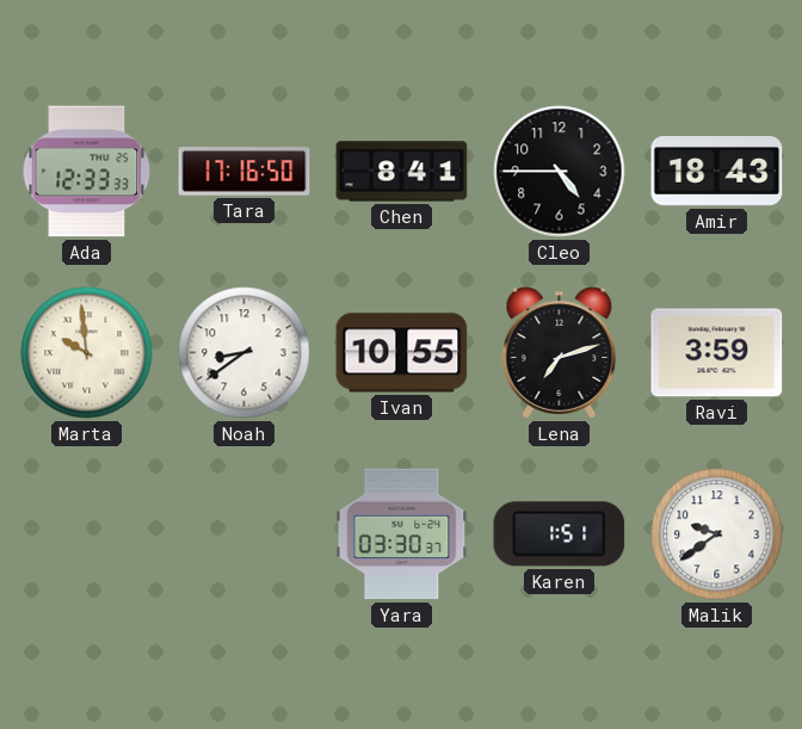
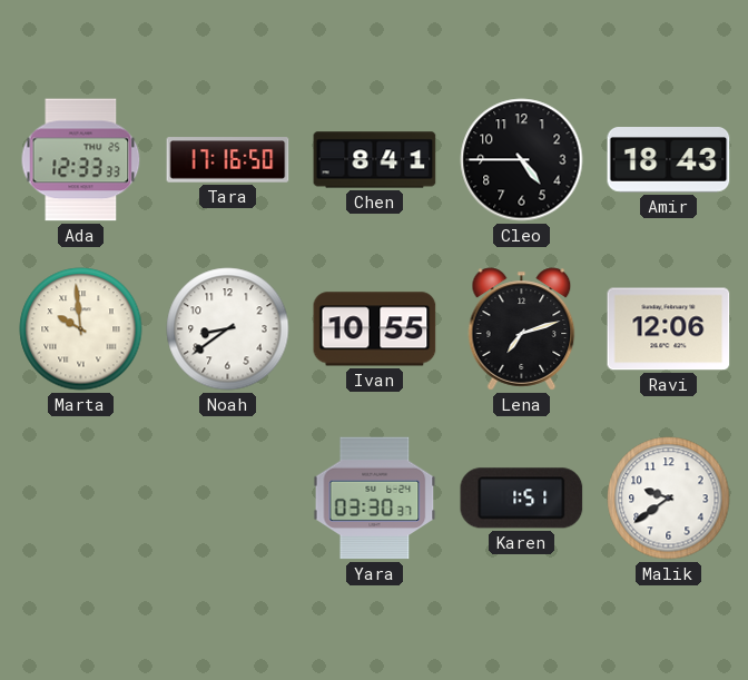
Ravi: 3:59 -> 12:06
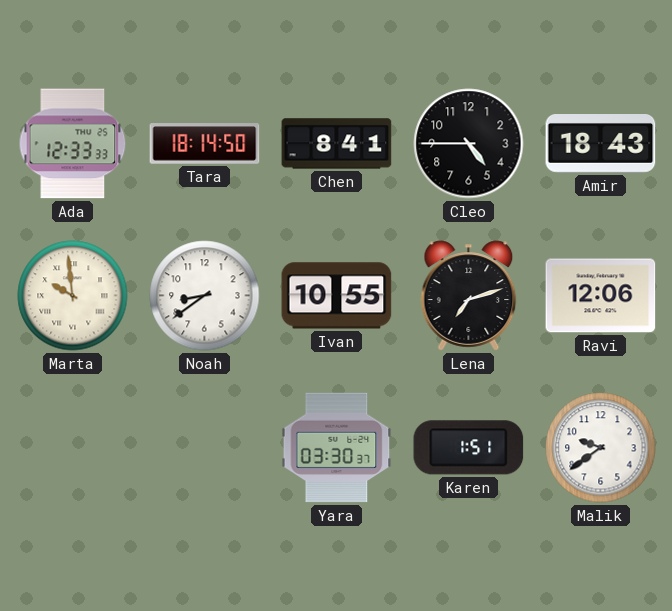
Tara: 17:16 -> 18:14
